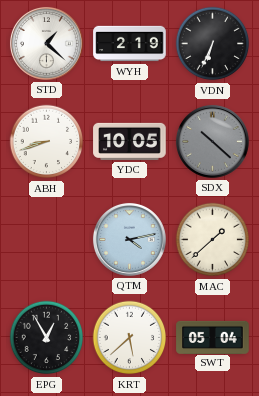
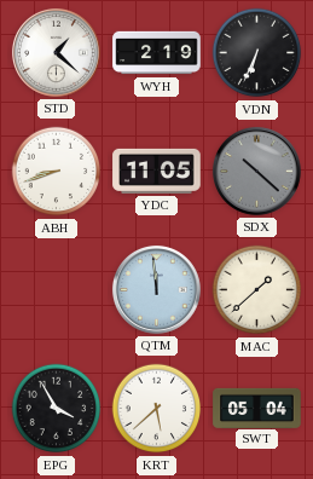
YDC: 10:05 -> 11:05
QTM: 4:13 -> 11:59
EPG: 12:55 -> 3:55
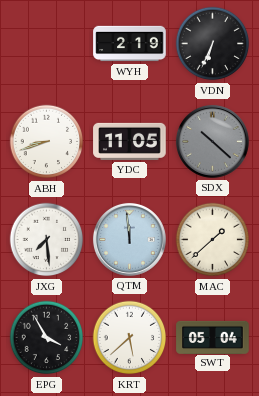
STD: 1:22 -> none
JXG: none -> 7:29
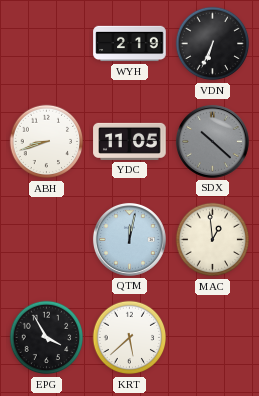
JXG: 7:29 -> none
QTM: 11:59 -> 12:02
MAC: 1:38 -> 12:59
SWT: 05:04 -> none
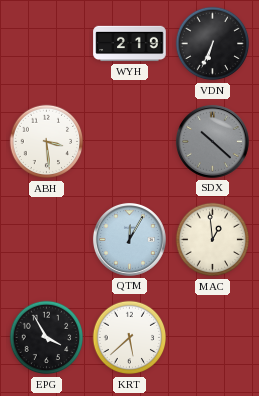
ABH: 8:42 -> 3:29
YDC: 11:05 -> none
QTM: 12:02 -> 12:05
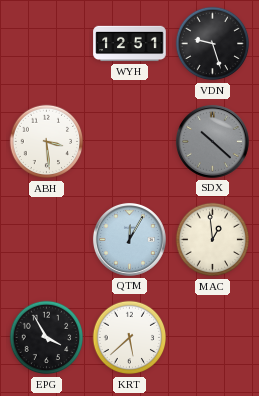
WYH: 2:19 -> 12:51
VDN: 6:34 -> 9:27
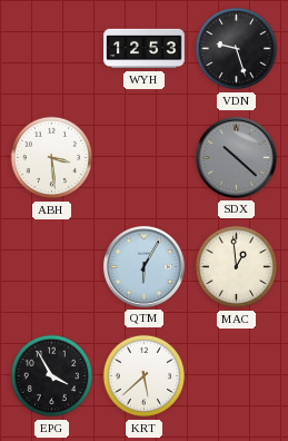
WYH: 12:51 -> 12:53
QTM: 12:05 -> 6:05
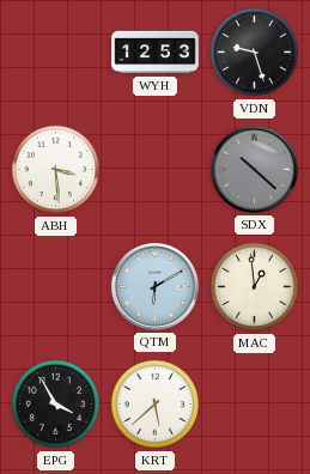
QTM: 6:05 -> 6:10
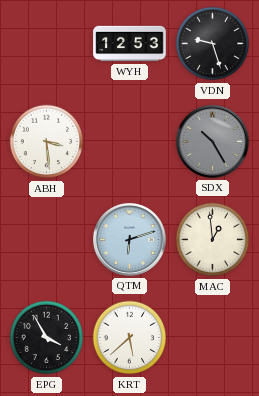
SDX: 10:22 -> 10:25
QTM: 6:10 -> 6:12
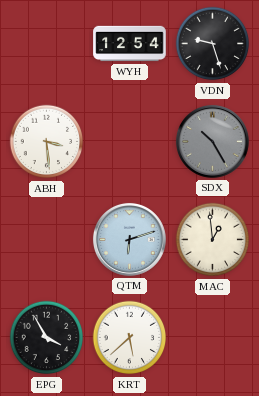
WYH: 12:53 -> 12:54
